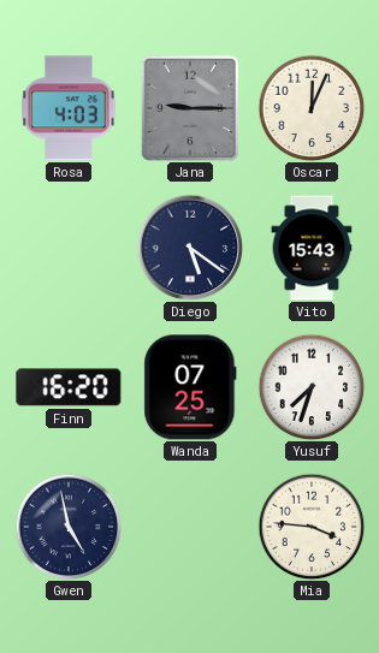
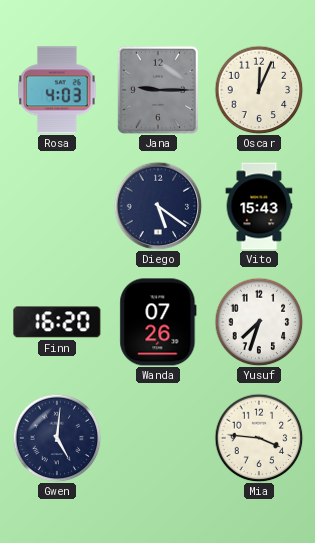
Wanda: 07:25 -> 07:26
Gwen: 4:58 -> 5:01
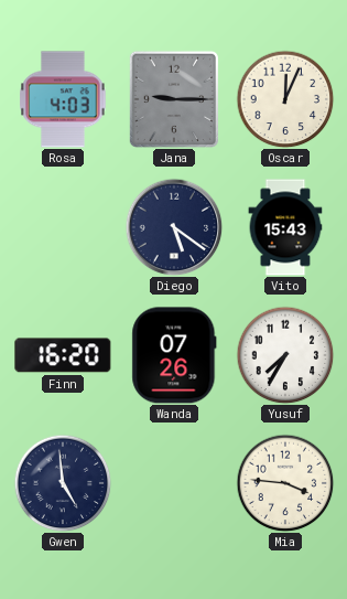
Yusuf: 7:33 -> 7:35
Gwen: 5:01 -> 4:59
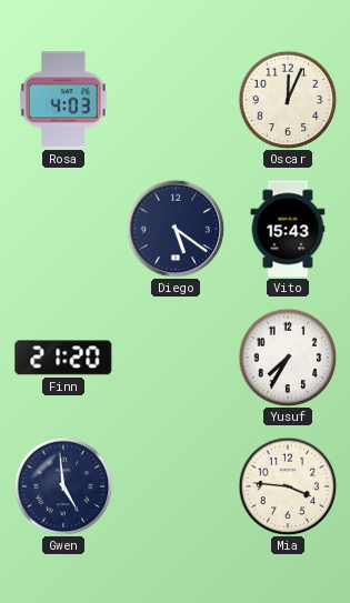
Jana: 9:15 -> none
Finn: 16:20 -> 21:20
Wanda: 07:26 -> none
